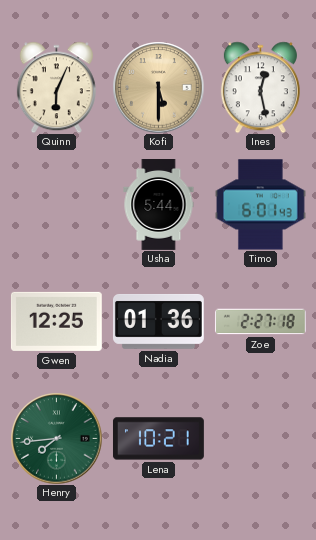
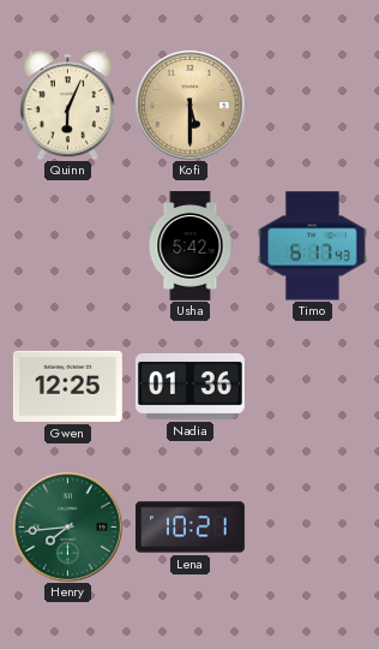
Ines: 12:28 -> none
Usha: 5:44 -> 5:42
Timo: 6:01 -> 6:17
Zoe: 2:27 -> none
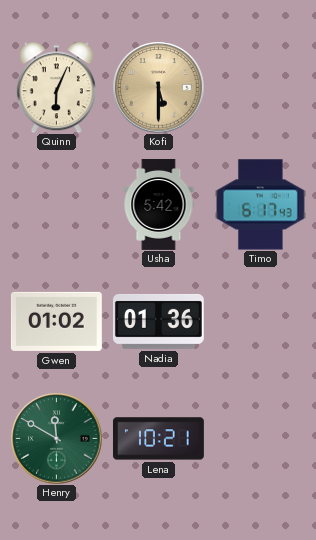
Gwen: 12:25 -> 01:02
Henry: 7:44 -> 11:50
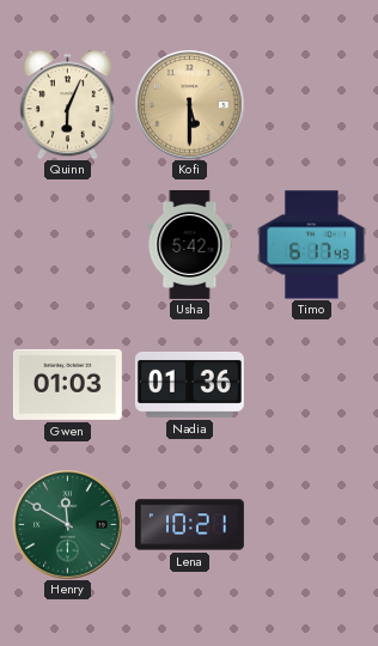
Gwen: 01:02 -> 01:03
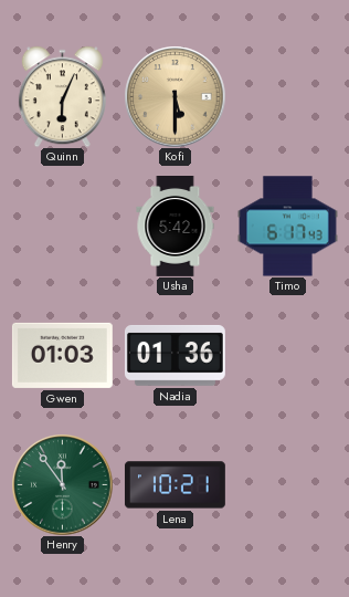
Henry: 11:50 -> 11:54
